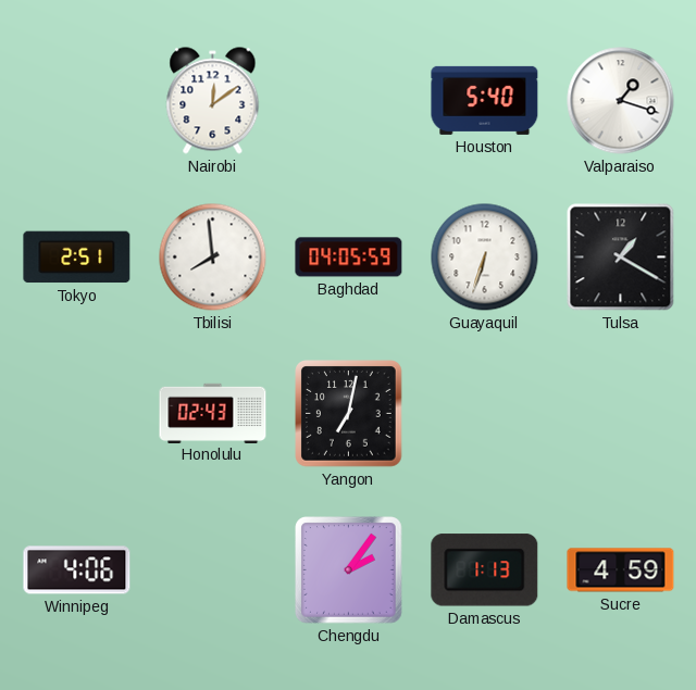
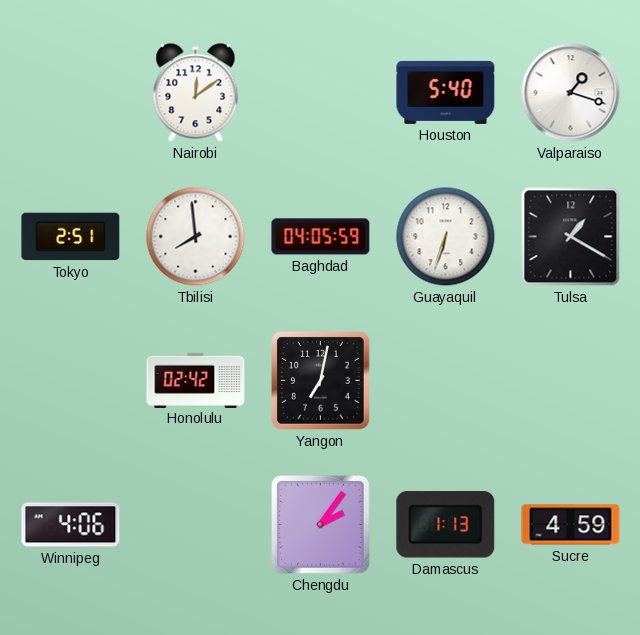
Honolulu: 02:43 -> 02:42
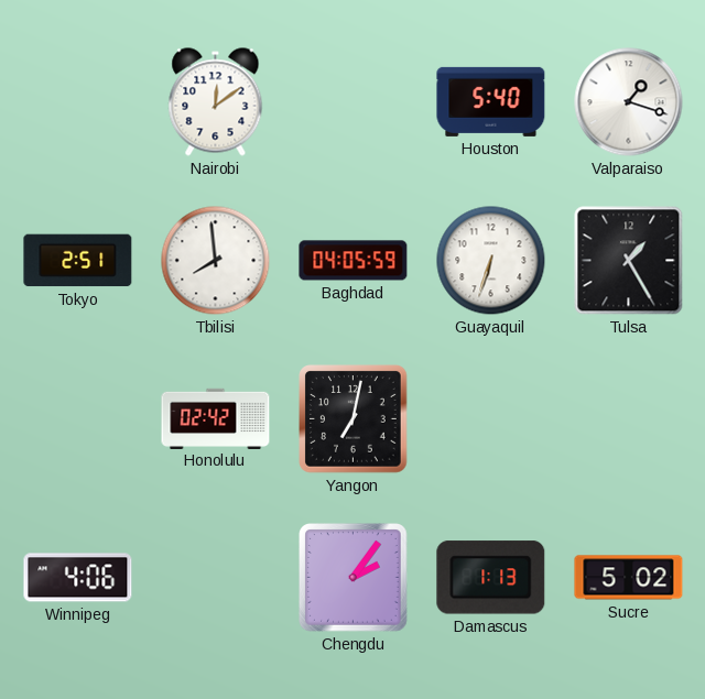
Tulsa: 1:20 -> 1:25
Sucre: 4:59 -> 5:02
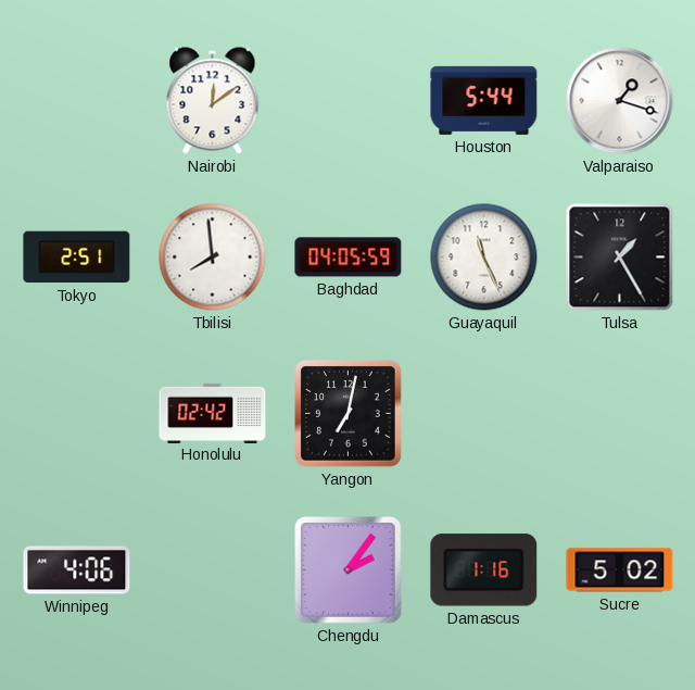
Houston: 5:40 -> 5:44
Guayaquil: 6:33 -> 11:26
Damascus: 1:13 -> 1:16
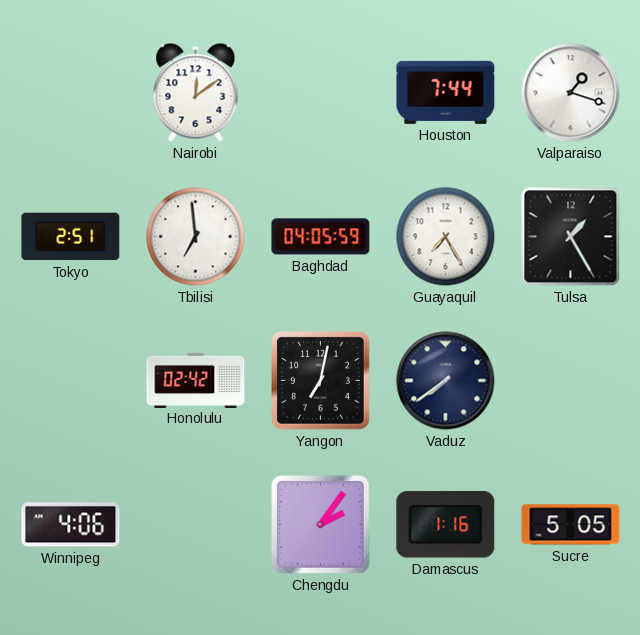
Houston: 5:44 -> 7:44
Tbilisi: 7:59 -> 6:59
Guayaquil: 11:26 -> 7:25
Vaduz: none -> 7:39
Sucre: 5:02 -> 5:05
